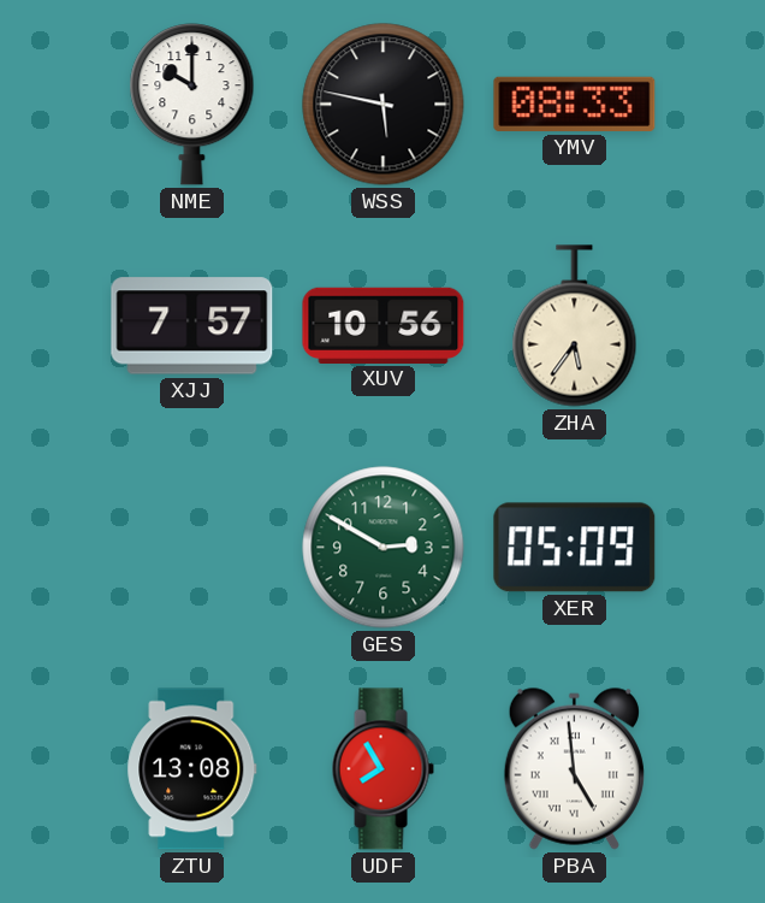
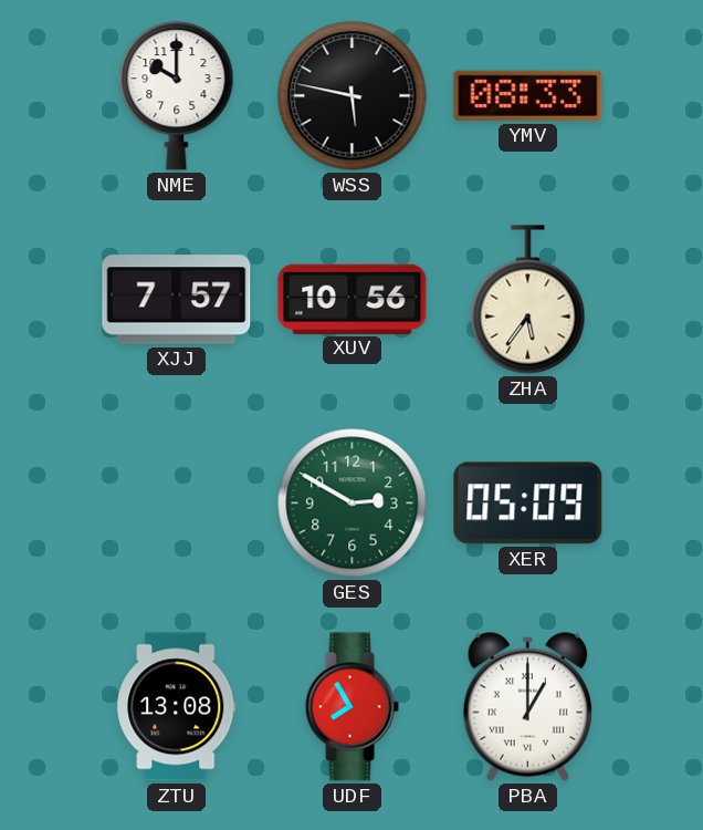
PBA: 4:59 -> 1:00
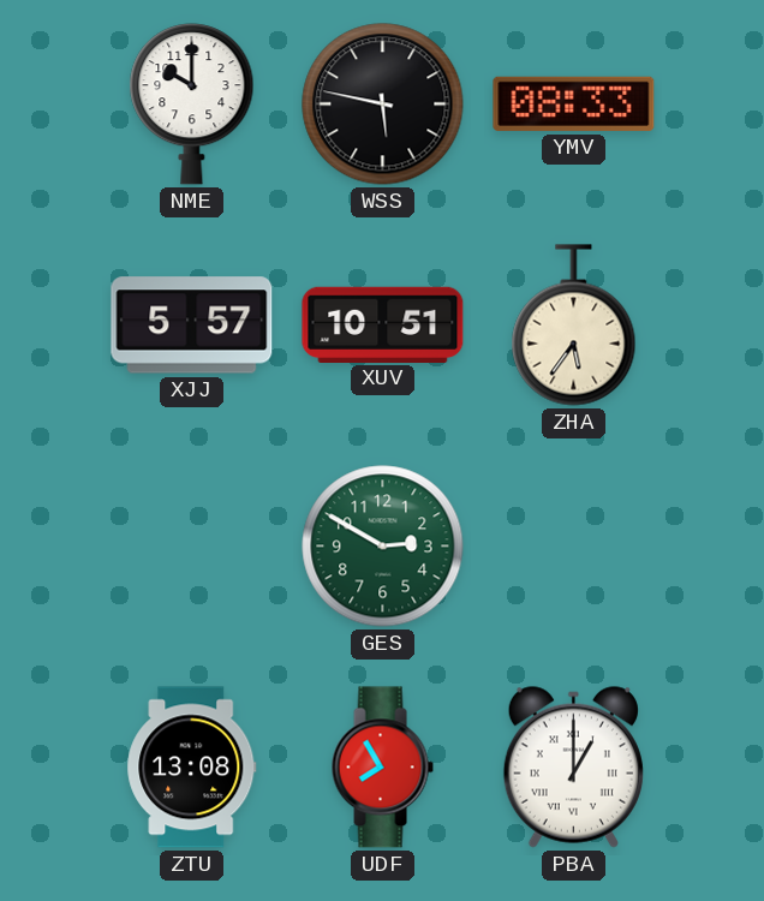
XJJ: 7:57 -> 5:57
XUV: 10:56 -> 10:51
XER: 05:09 -> none
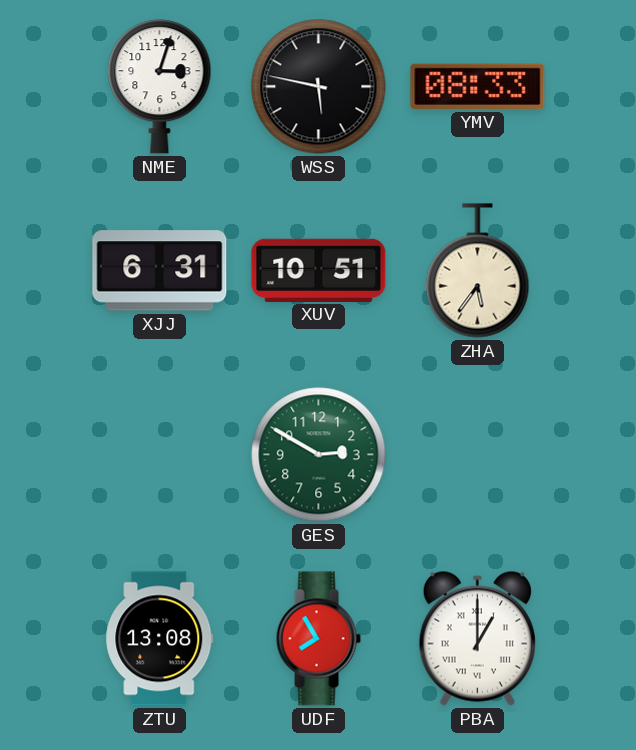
NME: 10:00 -> 3:03
XJJ: 5:57 -> 6:31
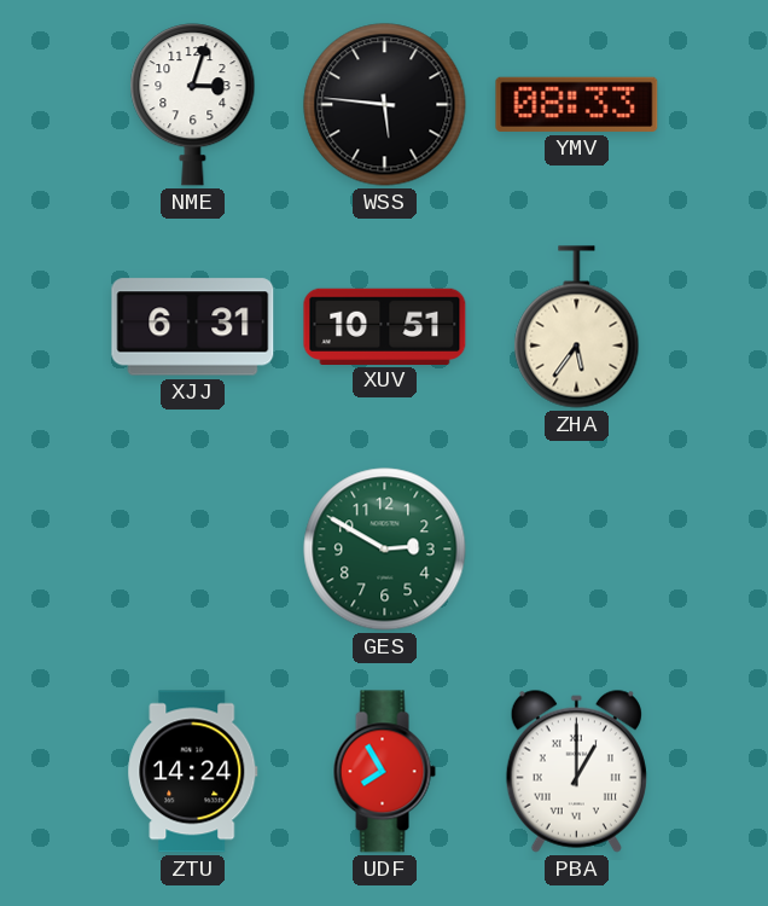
WSS: 5:47 -> 5:46
ZTU: 13:08 -> 14:24
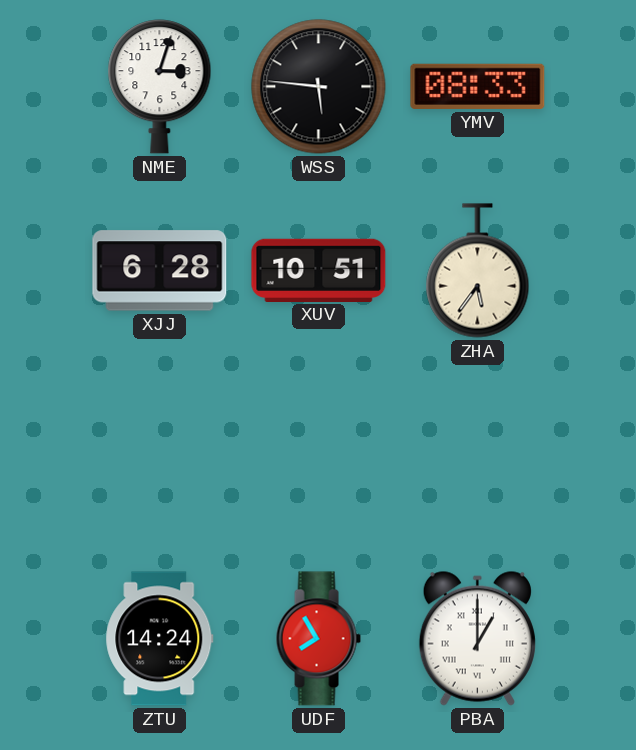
XJJ: 6:31 -> 6:28
GES: 2:50 -> none
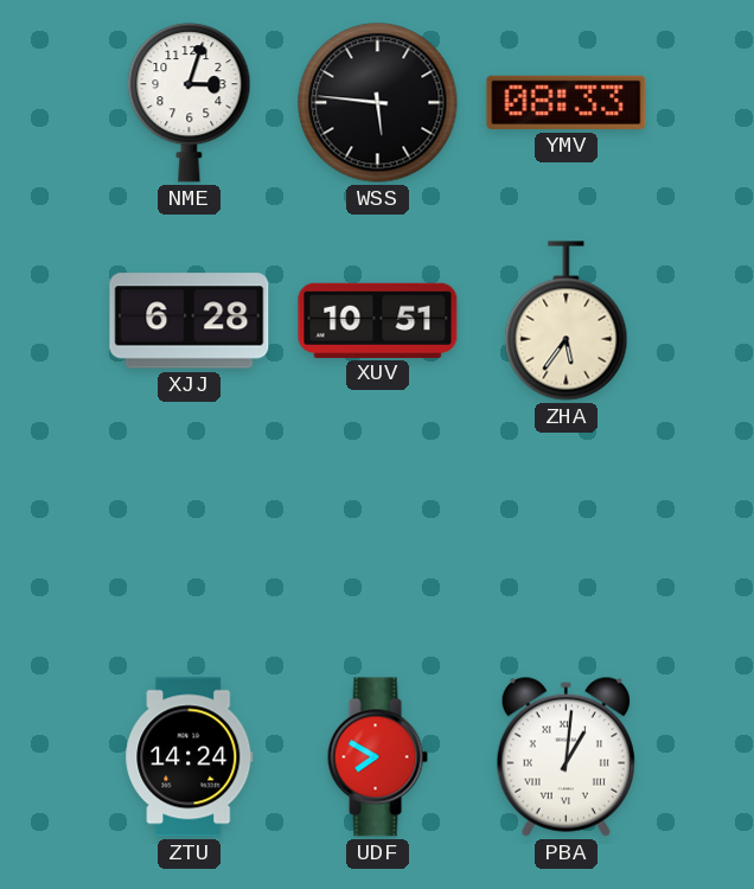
UDF: 7:55 -> 7:50
PBA: 1:00 -> 1:01
